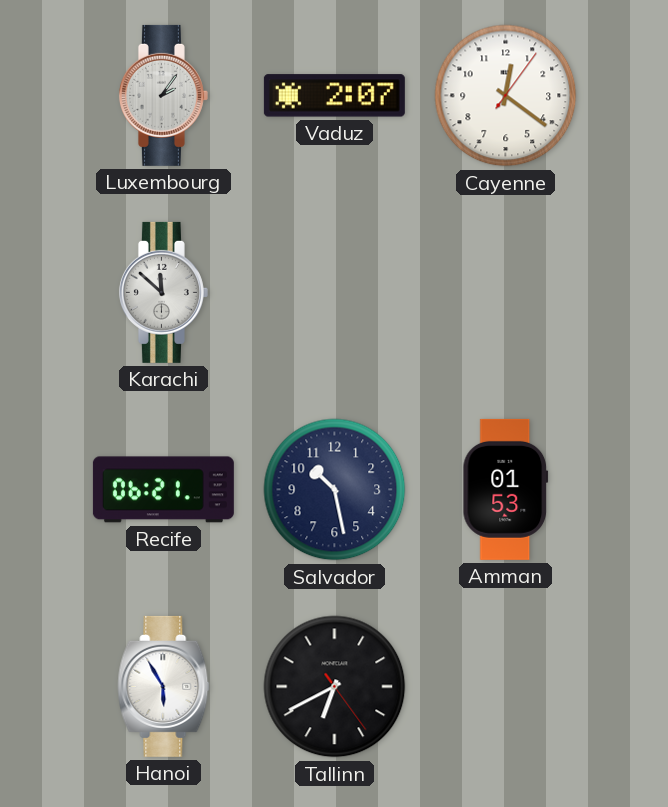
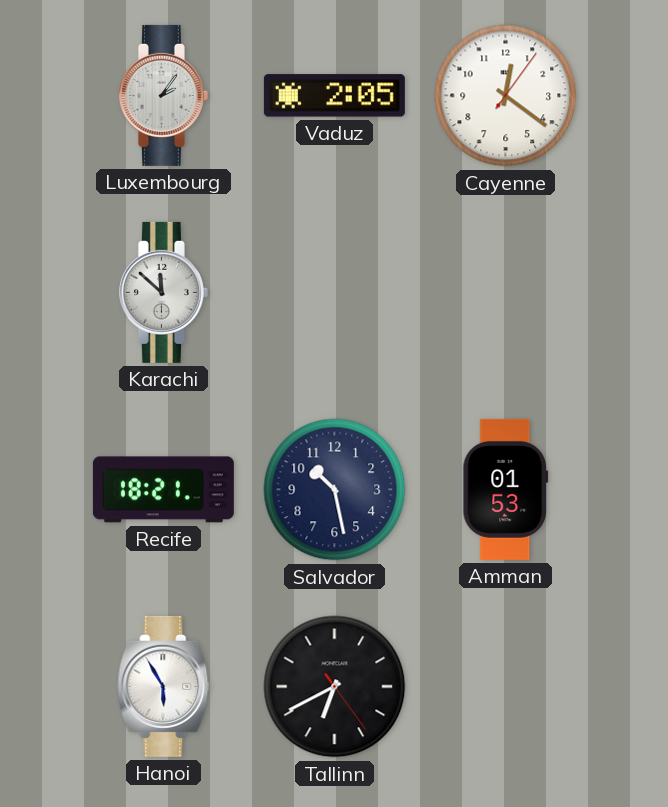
Vaduz: 2:07 -> 2:05
Recife: 06:21 -> 18:21
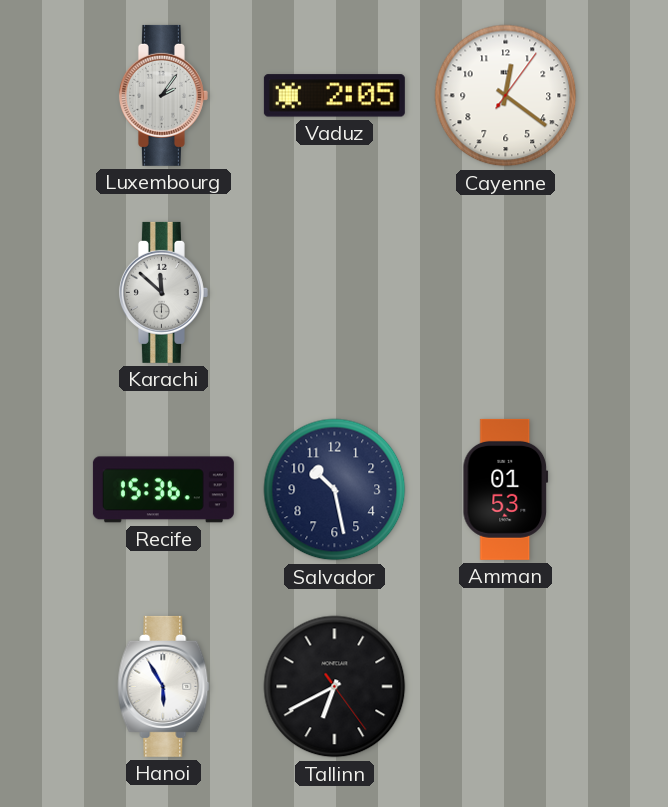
Recife: 18:21 -> 15:36
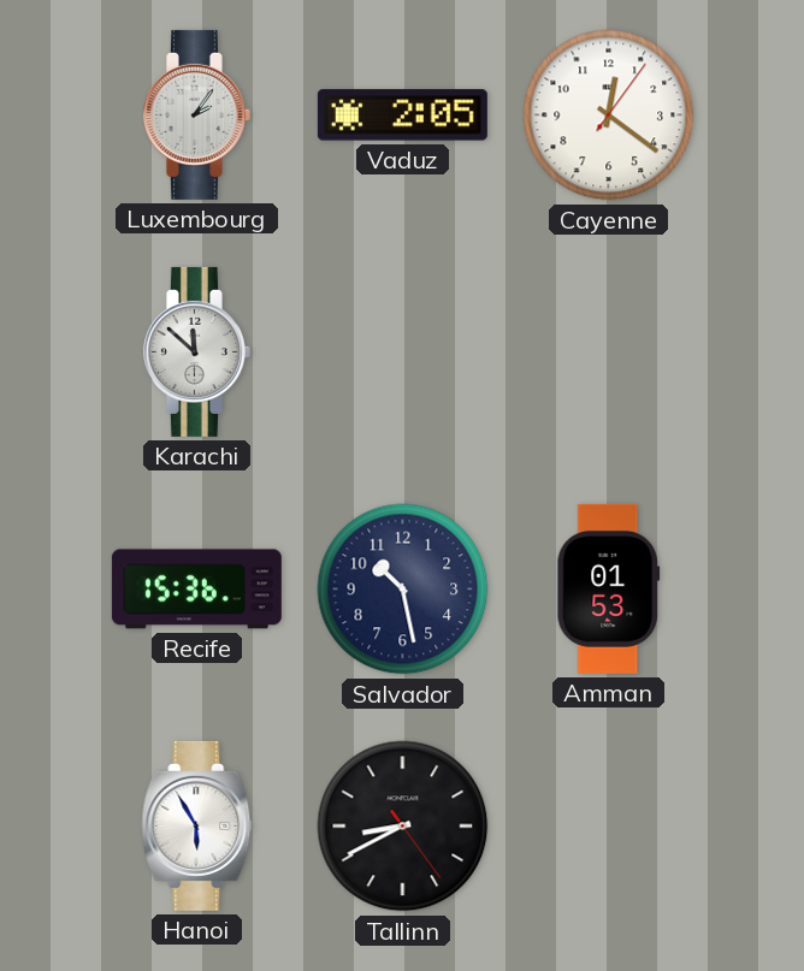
Tallinn: 6:40 -> 8:40
